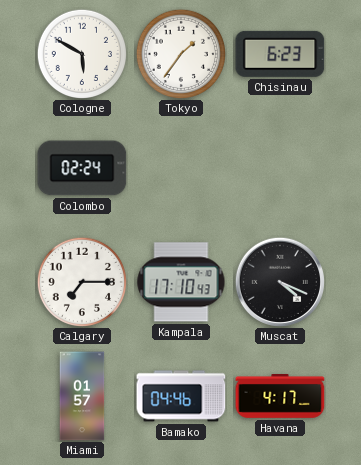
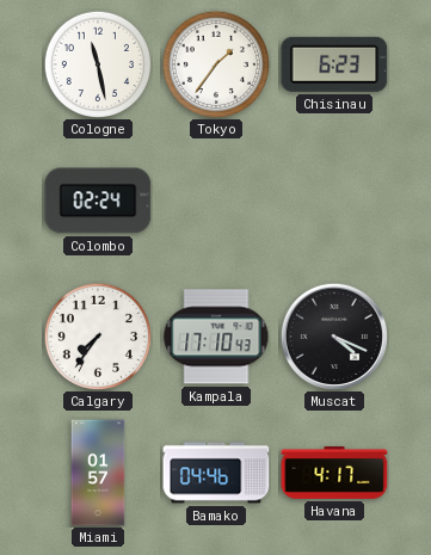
Cologne: 5:50 -> 11:28
Calgary: 7:15 -> 7:36
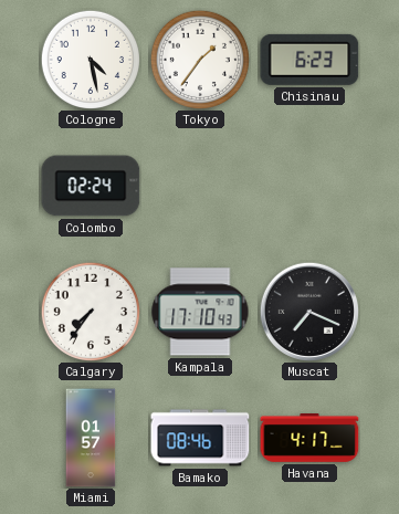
Cologne: 11:28 -> 4:28
Muscat: 4:19 -> 7:19
Bamako: 04:46 -> 08:46
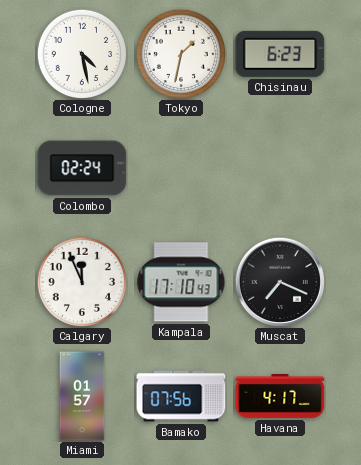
Tokyo: 1:36 -> 1:32
Calgary: 7:36 -> 11:56
Bamako: 08:46 -> 07:56
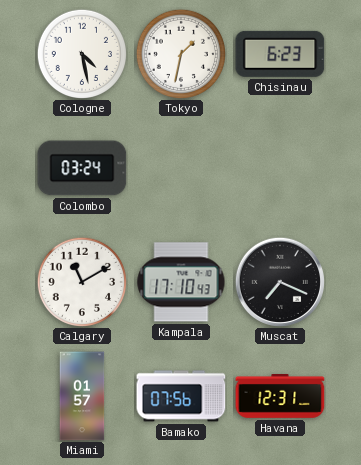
Colombo: 02:24 -> 03:24
Calgary: 11:56 -> 11:10
Havana: 4:17 -> 12:31
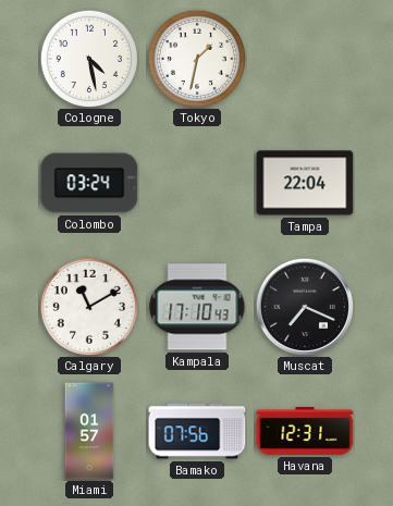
Chisinau: 6:23 -> none
Tampa: none -> 22:04
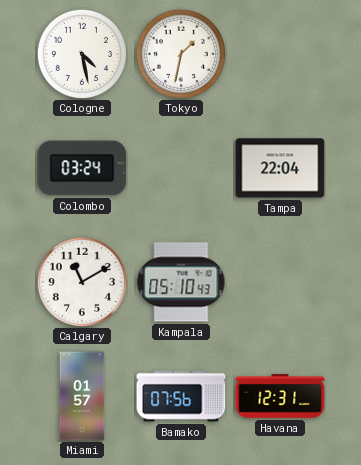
Kampala: 17:10 -> 05:10
Muscat: 7:19 -> none
